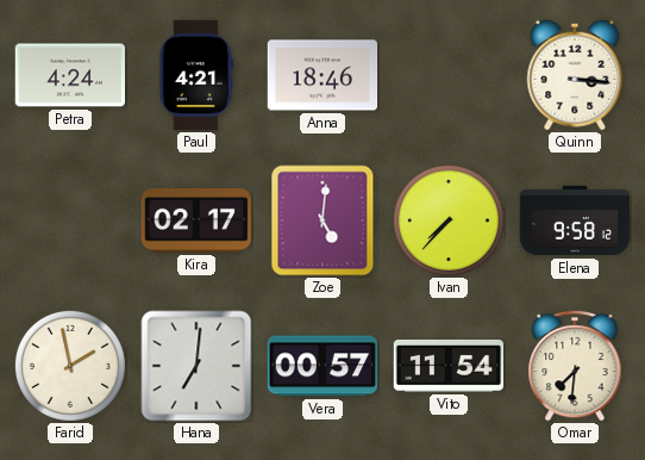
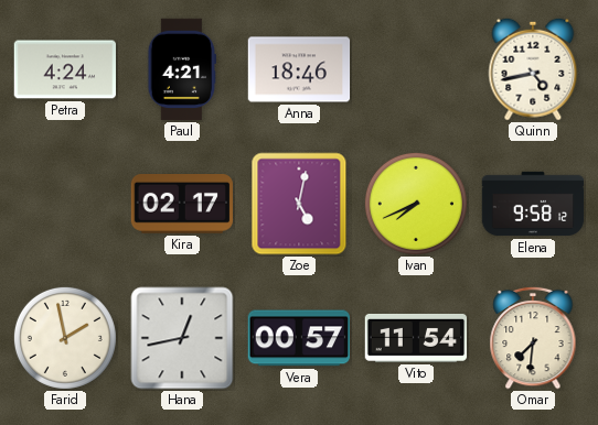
Quinn: 3:16 -> 4:43
Zoe: 5:01 -> 5:02
Ivan: 7:37 -> 7:41
Hana: 7:01 -> 12:43
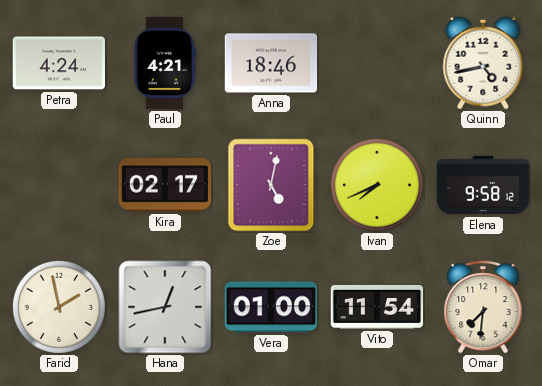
Vera: 00:57 -> 01:00
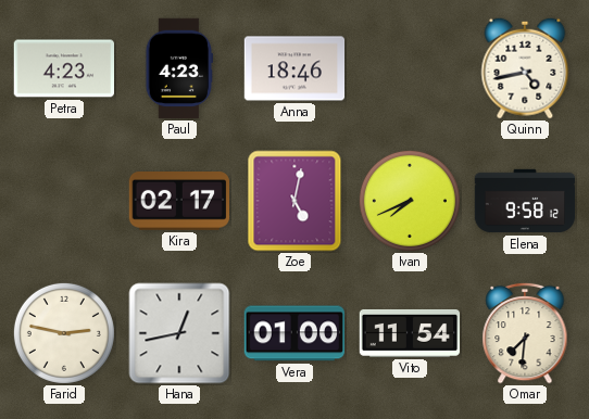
Petra: 4:24 -> 4:23
Paul: 4:21 -> 4:23
Farid: 1:58 -> 2:47
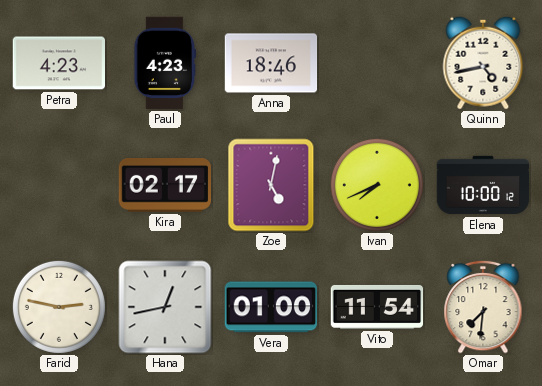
Elena: 9:58 -> 10:00
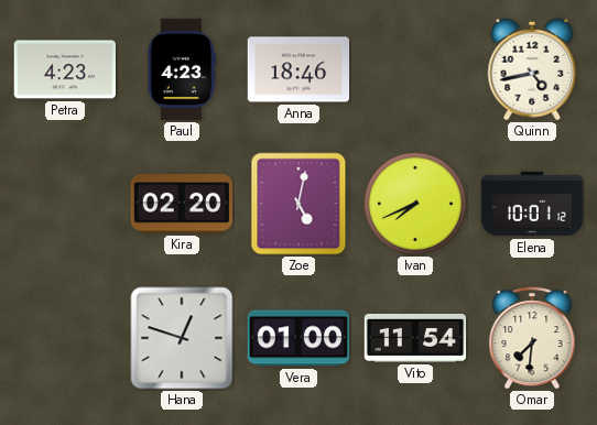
Kira: 02:17 -> 02:20
Elena: 10:00 -> 10:01
Farid: 2:47 -> none
Hana: 12:43 -> 12:48
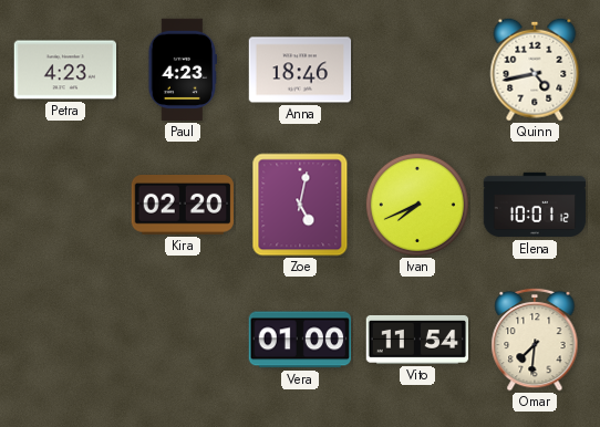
Hana: 12:48 -> none
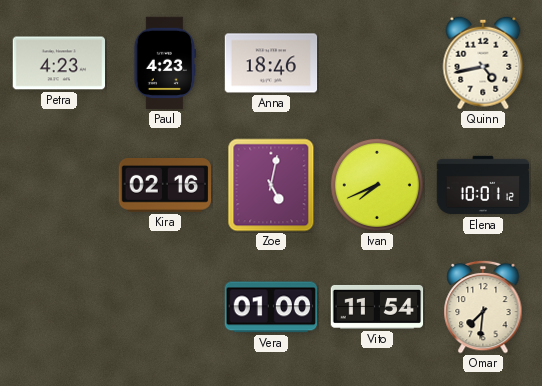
Kira: 02:20 -> 02:16
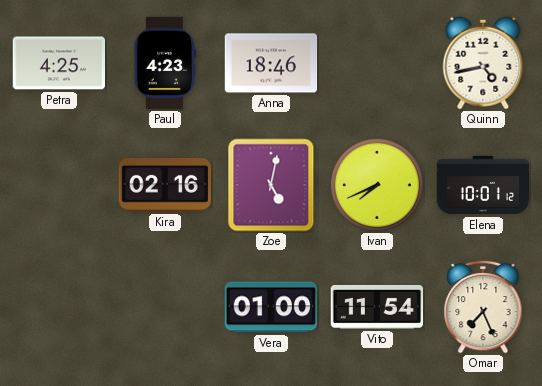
Petra: 4:23 -> 4:25
Omar: 7:31 -> 7:26
